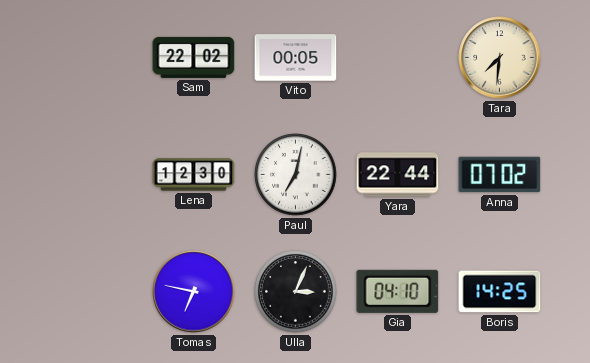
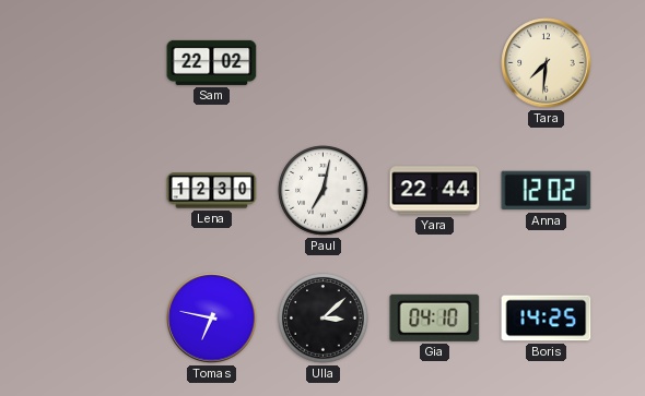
Vito: 00:05 -> none
Anna: 07:02 -> 12:02
Ulla: 3:04 -> 3:08
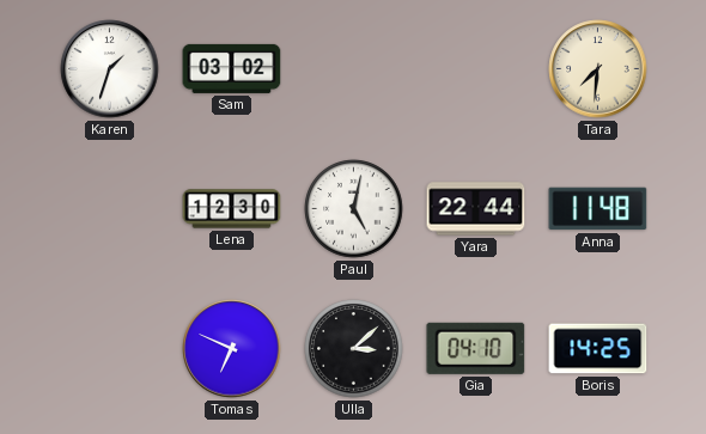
Karen: none -> 1:33
Sam: 22:02 -> 03:02
Paul: 7:02 -> 5:02
Anna: 12:02 -> 11:48
Tomas: 6:47 -> 6:49
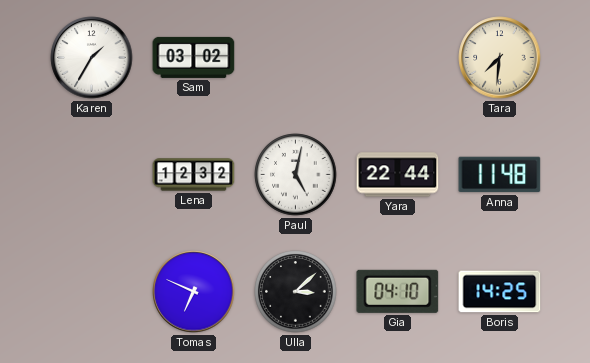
Karen: 1:33 -> 1:35
Lena: 12:30 -> 12:32
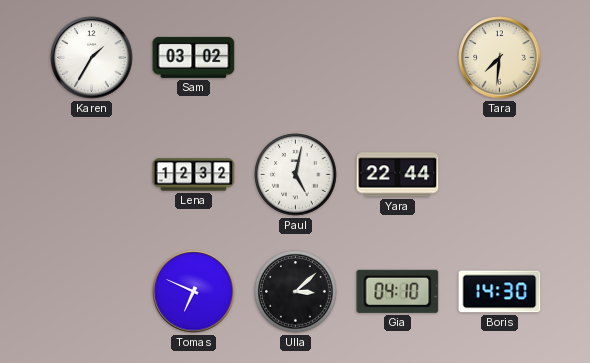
Anna: 11:48 -> none
Boris: 14:25 -> 14:30
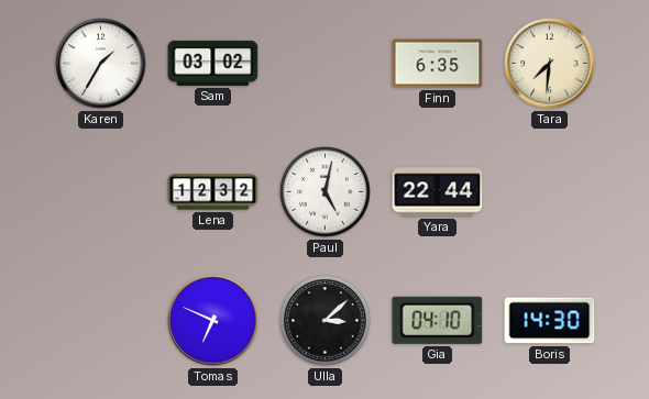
Finn: none -> 6:35
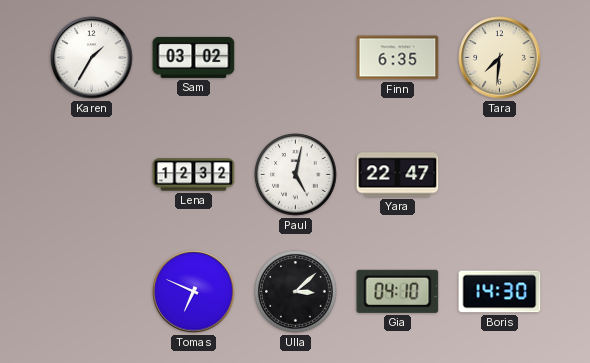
Yara: 22:44 -> 22:47
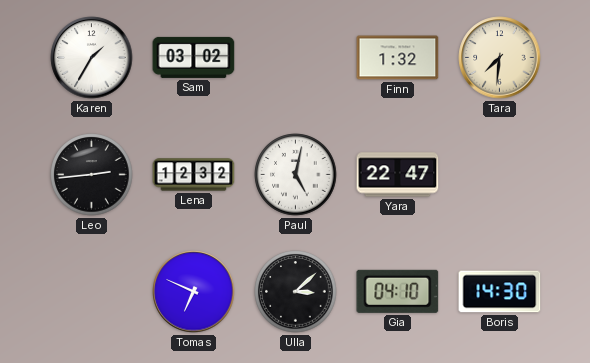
Finn: 6:35 -> 1:32
Leo: none -> 2:44
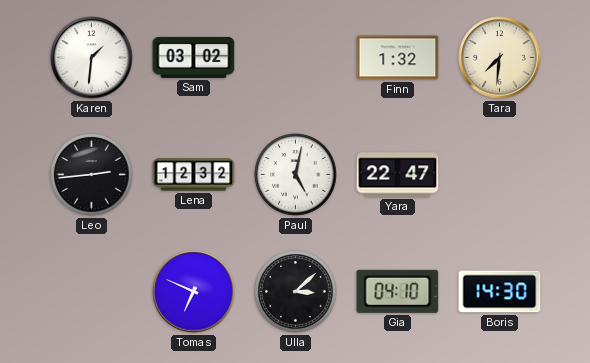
Karen: 1:35 -> 1:31
